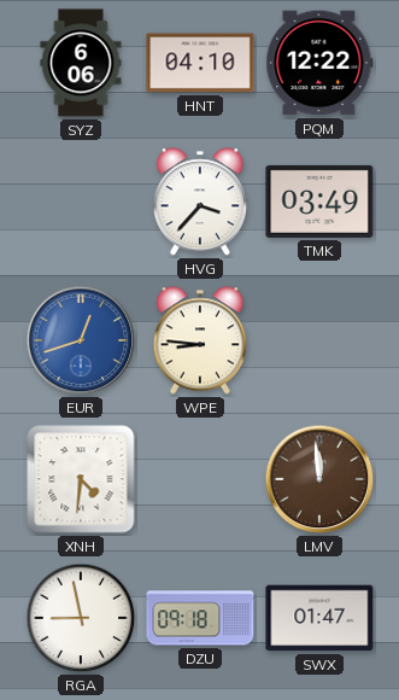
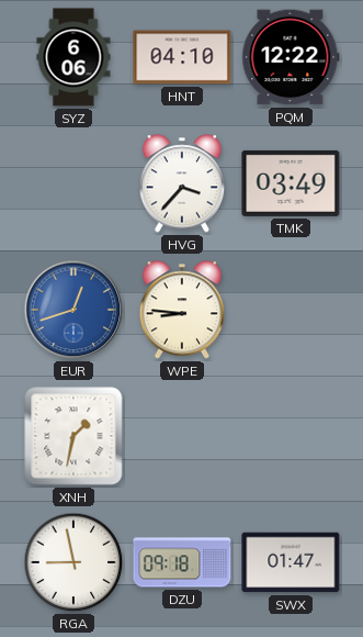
XNH: 4:31 -> 1:32
LMV: 11:59 -> none
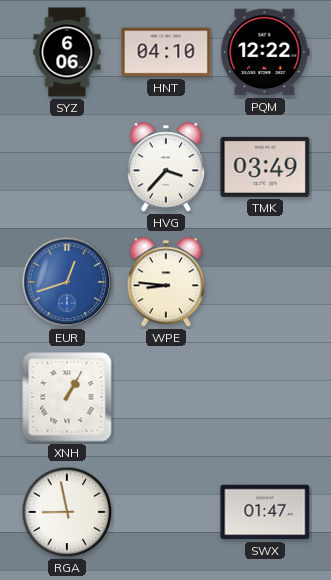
XNH: 1:32 -> 1:05
DZU: 09:18 -> none
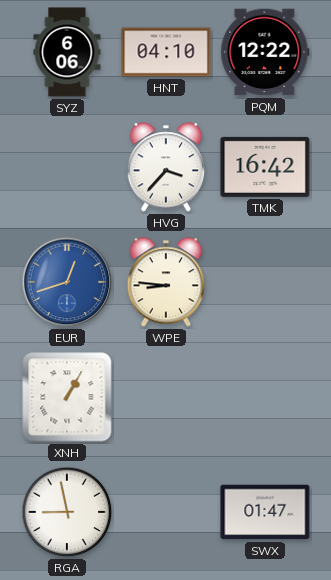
TMK: 03:49 -> 16:42
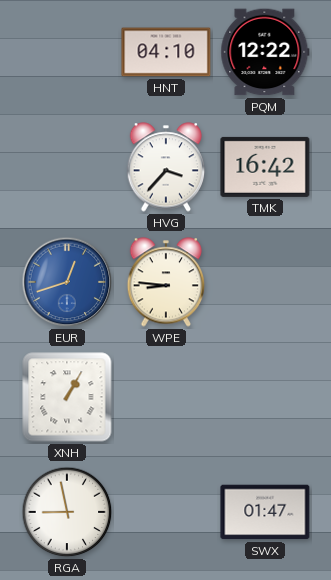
SYZ: 6:06 -> none
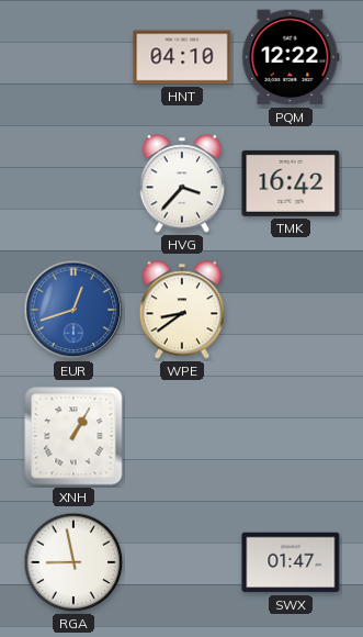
WPE: 8:46 -> 8:39
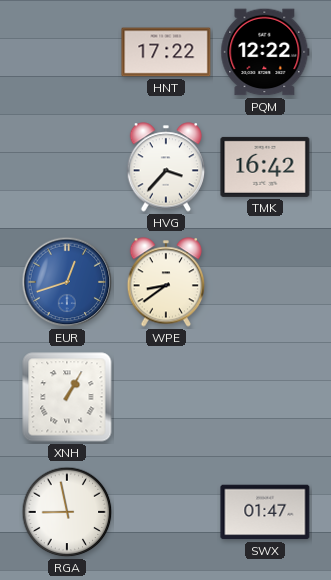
HNT: 04:10 -> 17:22
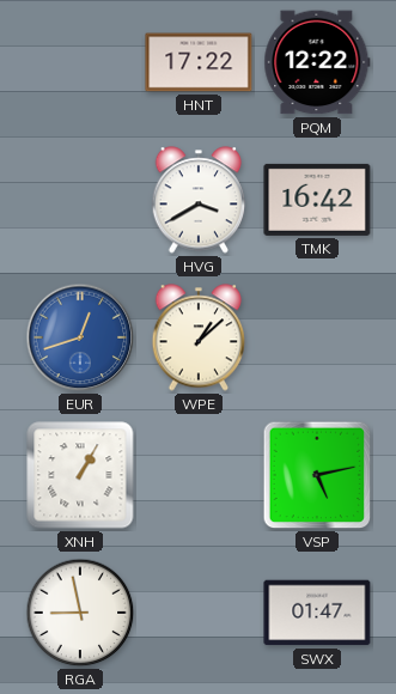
HVG: 3:37 -> 3:40
WPE: 8:39 -> 1:08
VSP: none -> 5:13
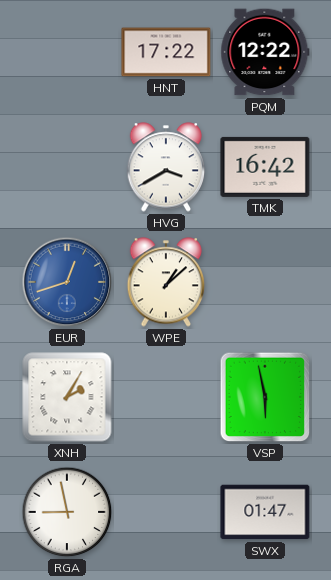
XNH: 1:05 -> 2:05
VSP: 5:13 -> 5:58
